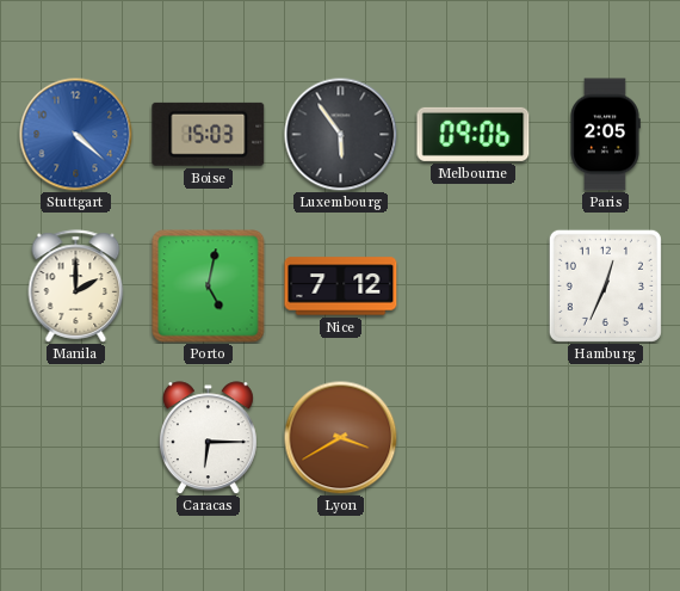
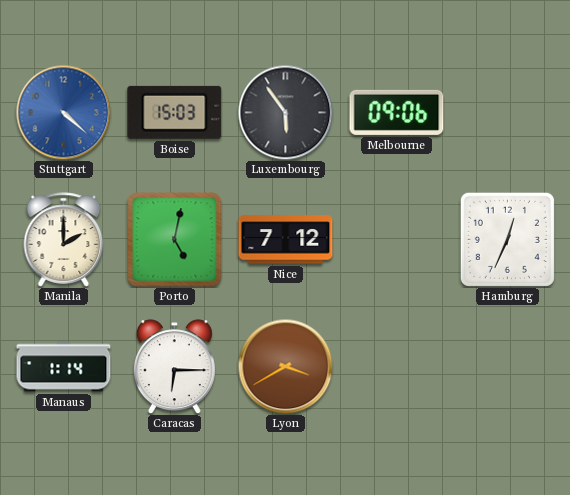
Paris: 2:05 -> none
Manaus: none -> 1:14
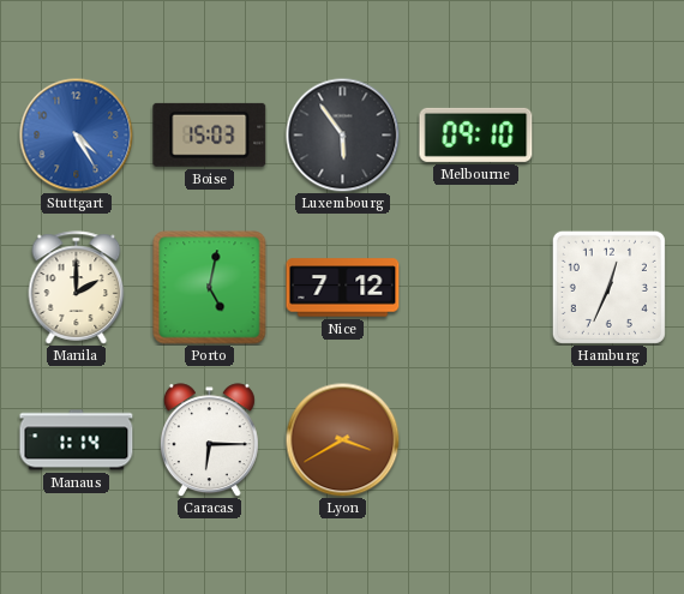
Stuttgart: 4:22 -> 4:25
Melbourne: 09:06 -> 09:10
